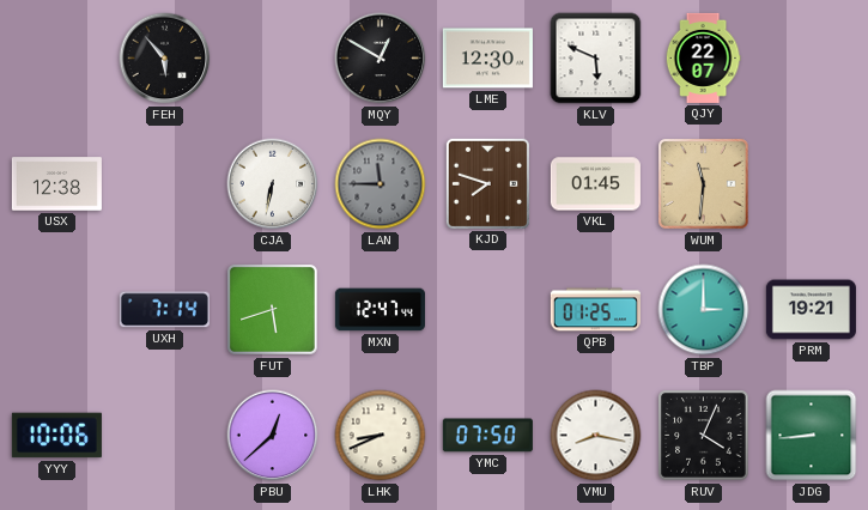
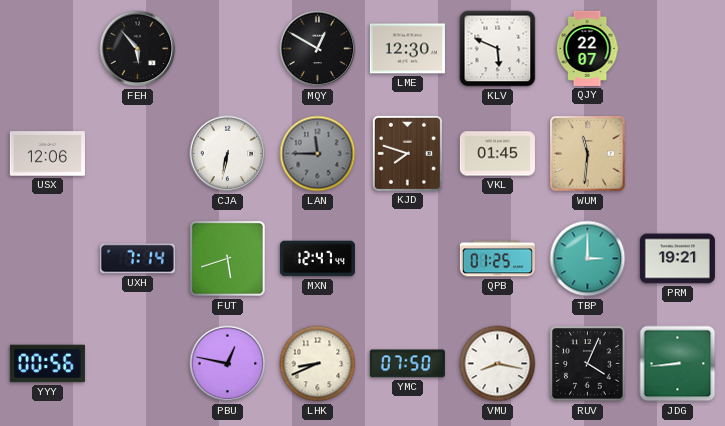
USX: 12:38 -> 12:06
YYY: 10:06 -> 00:56
PBU: 12:38 -> 12:47
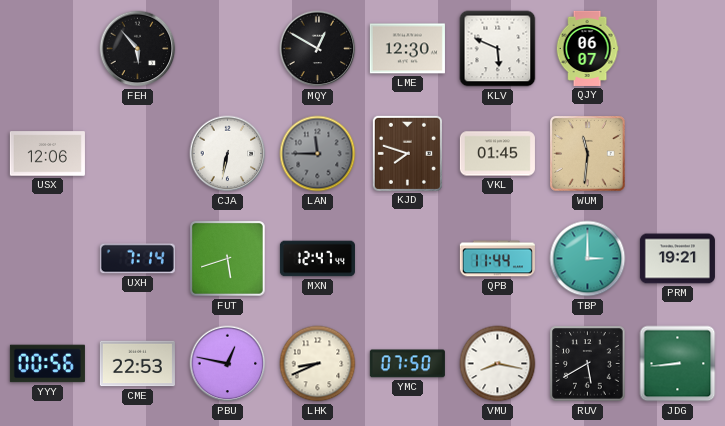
QJY: 22:07 -> 06:07
QPB: 01:25 -> 11:44
CME: none -> 22:53
RUV: 4:04 -> 5:40
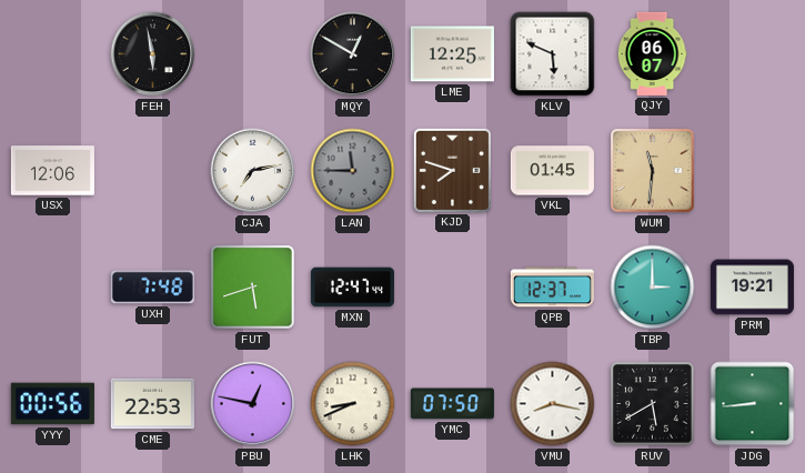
FEH: 5:53 -> 5:58
LME: 12:30 -> 12:25
CJA: 6:32 -> 7:13
UXH: 7:14 -> 7:48
QPB: 11:44 -> 12:37
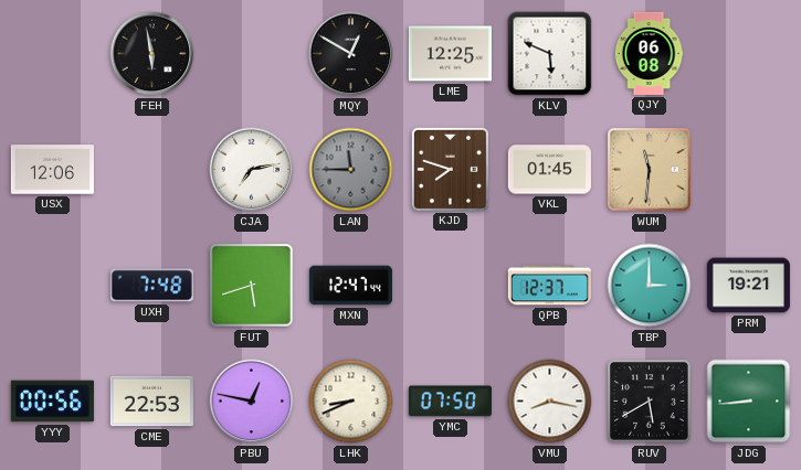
QJY: 06:07 -> 06:08
